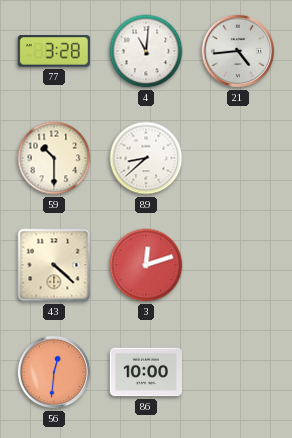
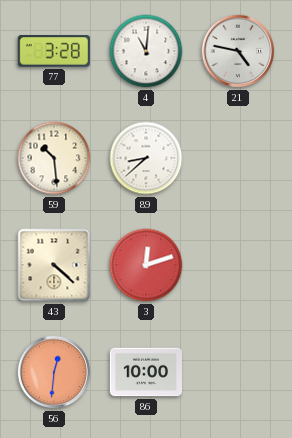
21: 4:44 -> 4:47
59: 10:30 -> 10:29
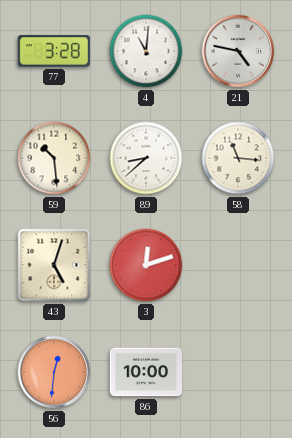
58: none -> 11:16
43: 4:22 -> 5:03
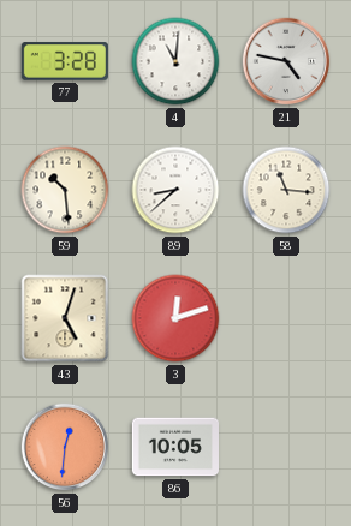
86: 10:00 -> 10:05
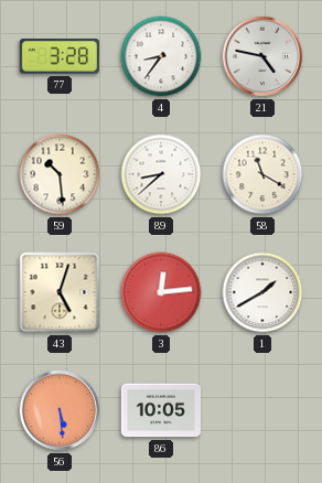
4: 11:01 -> 8:36
58: 11:16 -> 11:20
3: 12:12 -> 12:14
1: none -> 1:40
56: 12:31 -> 5:29
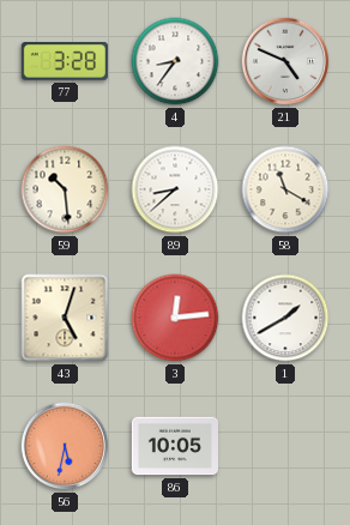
21: 4:47 -> 4:49
56: 5:29 -> 5:32
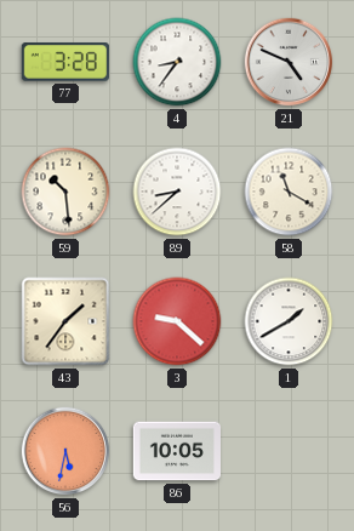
43: 5:03 -> 1:36
3: 12:14 -> 9:22
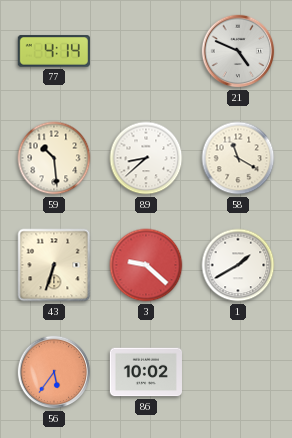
77: 3:28 -> 4:14
4: 8:36 -> none
43: 1:36 -> 6:33
56: 5:32 -> 5:36
86: 10:05 -> 10:02
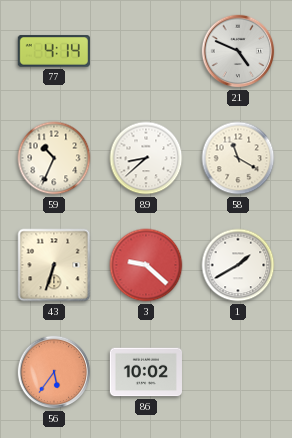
59: 10:29 -> 10:34
